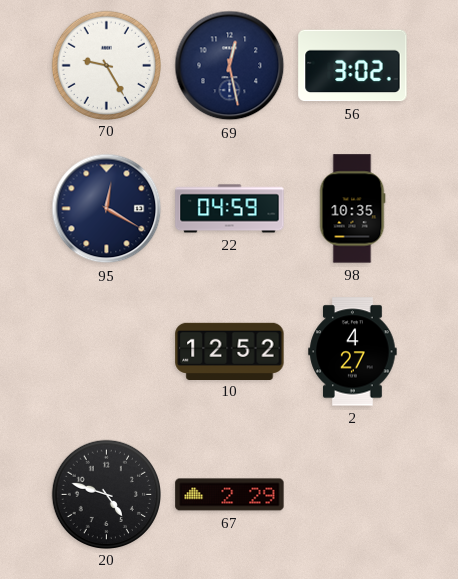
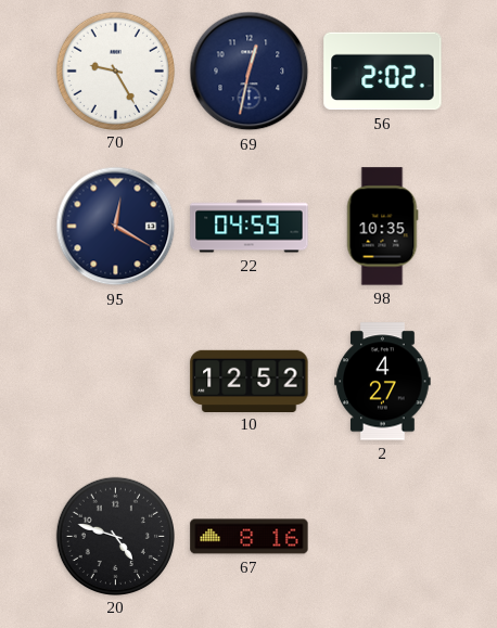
69: 12:28 -> 12:32
56: 3:02 -> 2:02
67: 2:29 -> 8:16
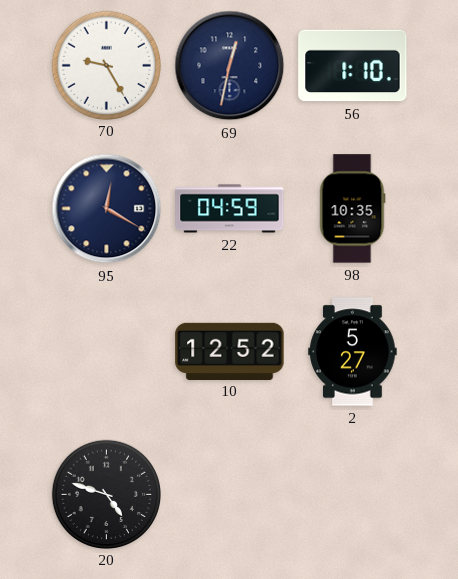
56: 2:02 -> 1:10
2: 4:27 -> 5:27
67: 8:16 -> none
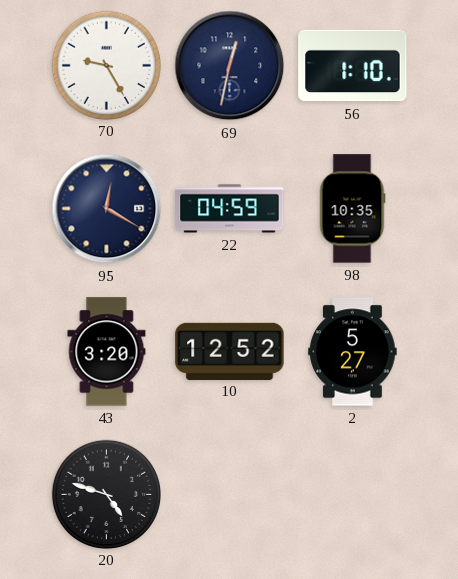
43: none -> 3:20
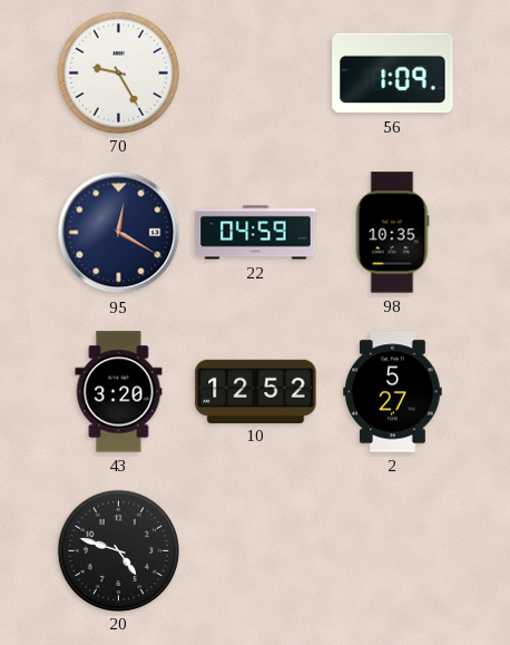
69: 12:32 -> none
56: 1:10 -> 1:09
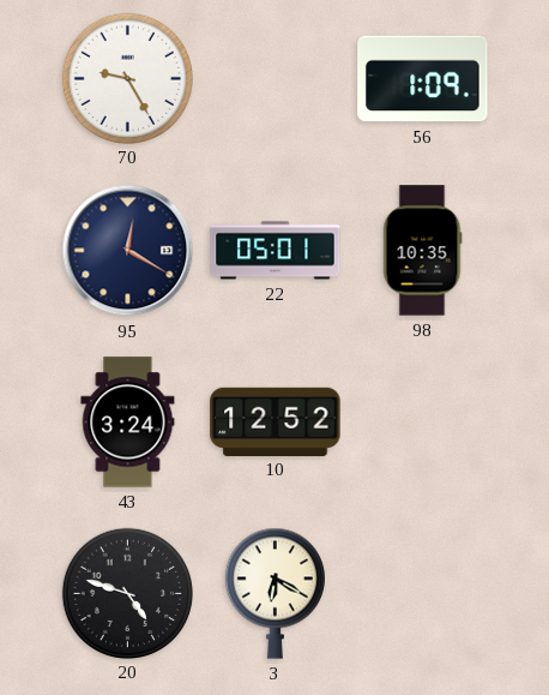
22: 04:59 -> 05:01
43: 3:20 -> 3:24
2: 5:27 -> none
3: none -> 6:20
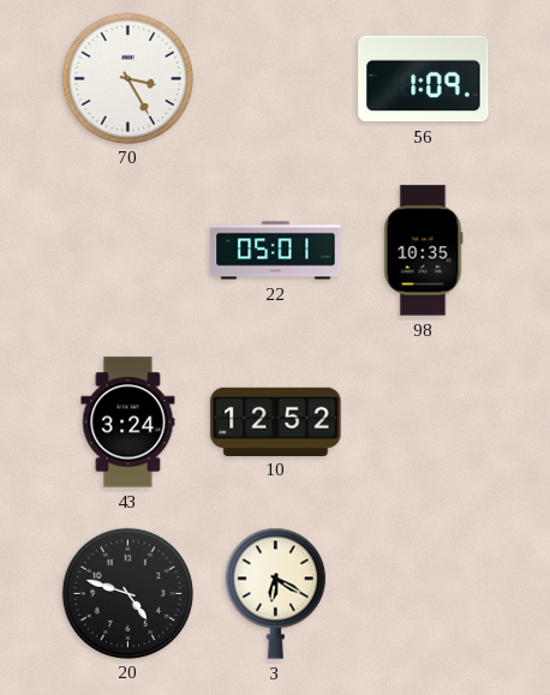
70: 9:25 -> 3:25
95: 12:20 -> none
